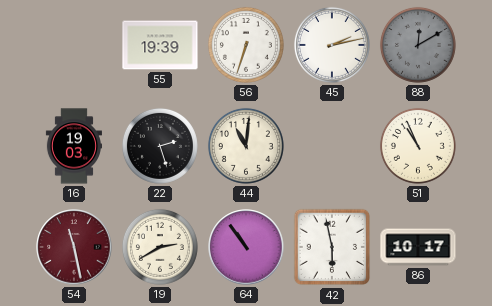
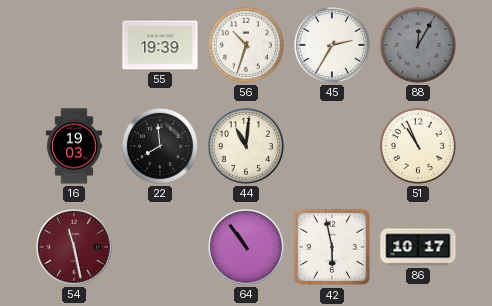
56: 6:33 -> 10:33
45: 2:13 -> 2:35
88: 12:10 -> 12:05
22: 2:27 -> 7:59
19: 2:40 -> none
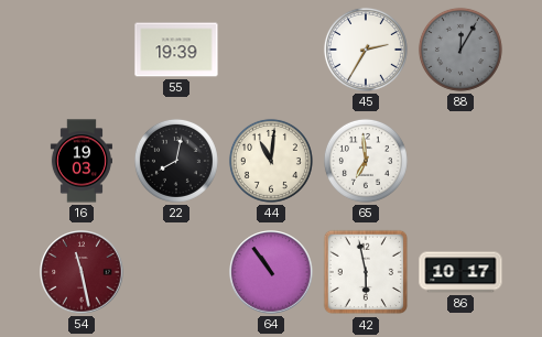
56: 10:33 -> none
22: 7:59 -> 8:02
65: none -> 6:59
51: 10:56 -> none
